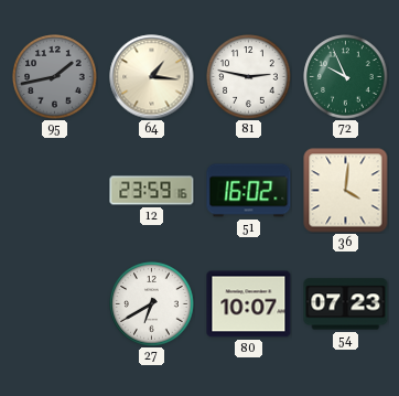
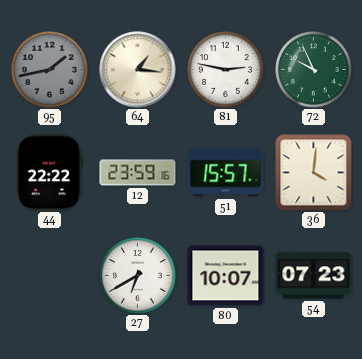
44: none -> 22:22
51: 16:02 -> 15:57
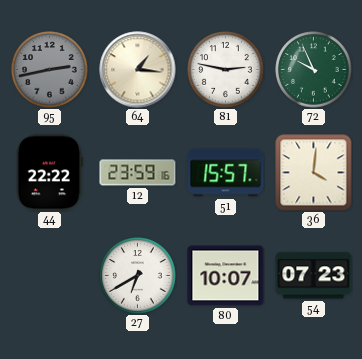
95: 1:43 -> 2:43
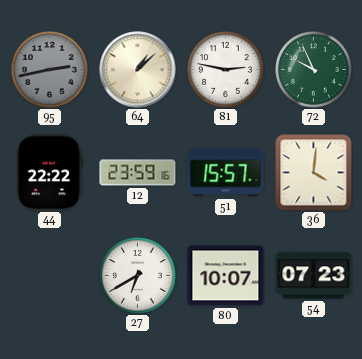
64: 1:16 -> 1:08
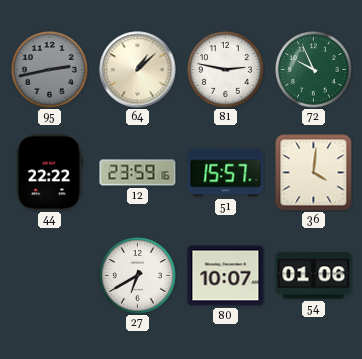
54: 07:23 -> 01:06
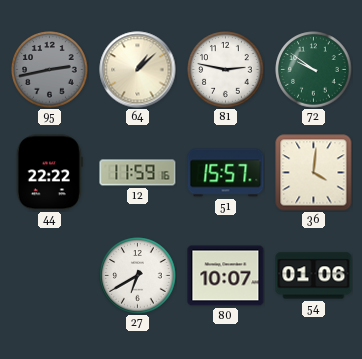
72: 9:56 -> 9:51
12: 23:59 -> 11:59
